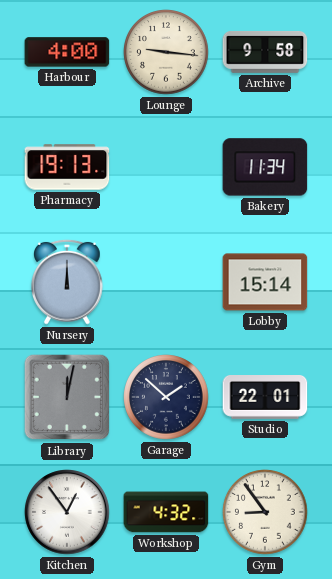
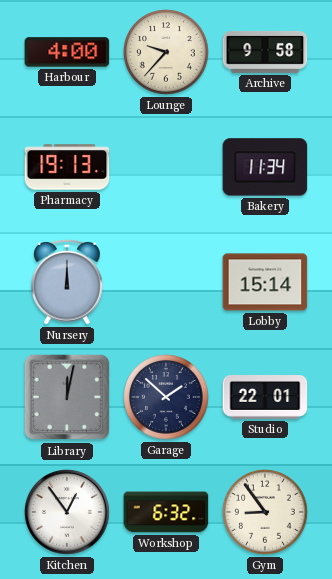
Lounge: 9:16 -> 9:37
Workshop: 4:32 -> 6:32
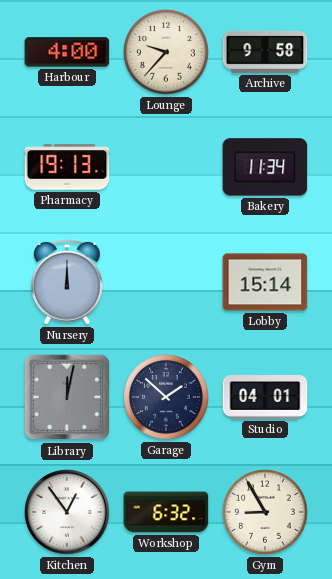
Studio: 22:01 -> 04:01
Gym: 8:54 -> 8:55
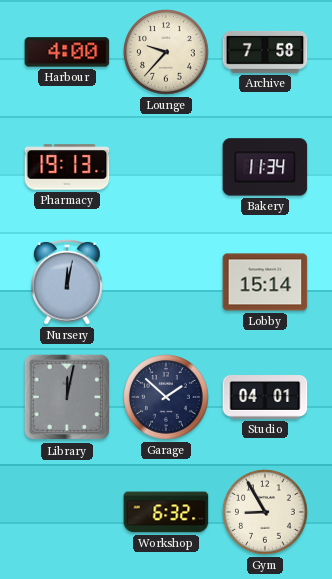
Archive: 9:58 -> 7:58
Nursery: 12:00 -> 12:02
Kitchen: 12:54 -> none
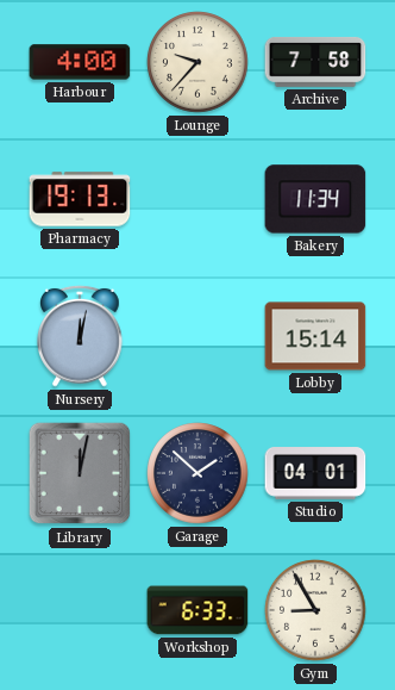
Workshop: 6:32 -> 6:33
